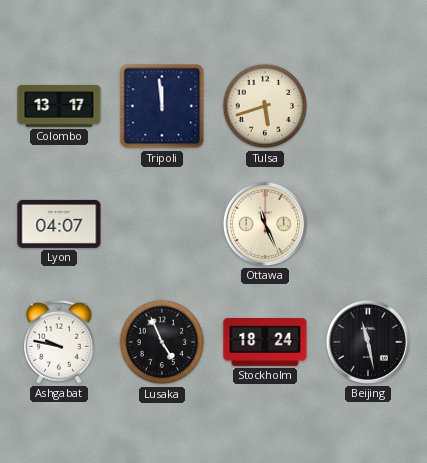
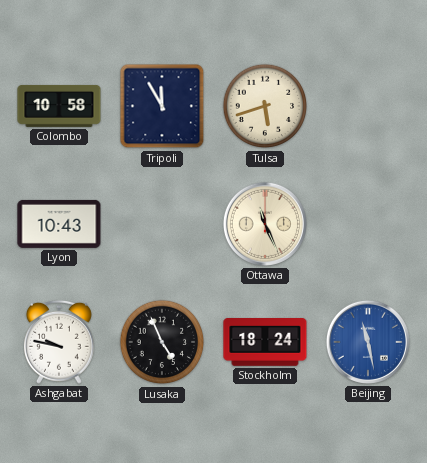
Colombo: 13:17 -> 10:58
Tripoli: 11:59 -> 11:55
Lyon: 04:07 -> 10:43
Beijing dial: black -> blue
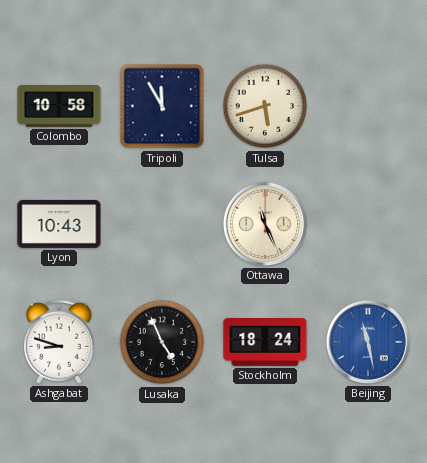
Ashgabat: 9:47 -> 8:48
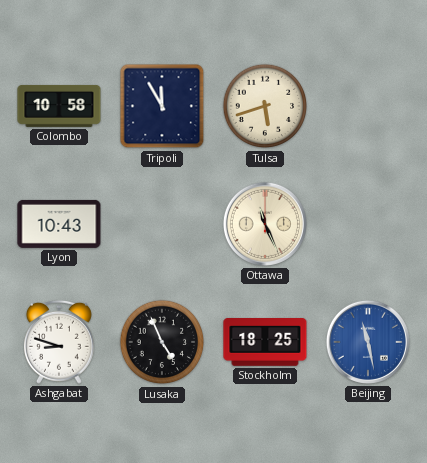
Stockholm: 18:24 -> 18:25
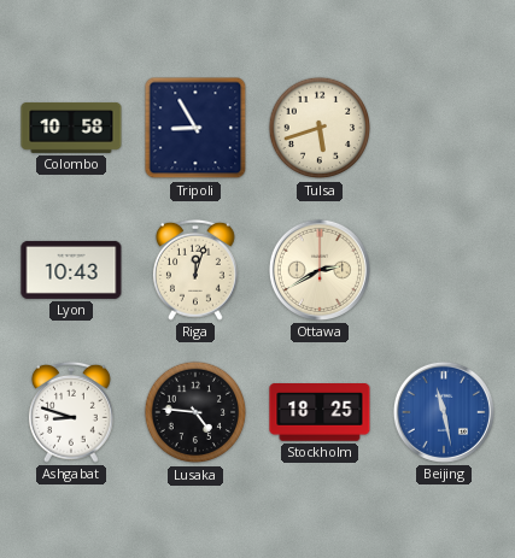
Tripoli: 11:55 -> 8:55
Riga: none -> 12:03
Ottawa: 11:26 -> 2:40
Lusaka: 4:56 -> 4:46
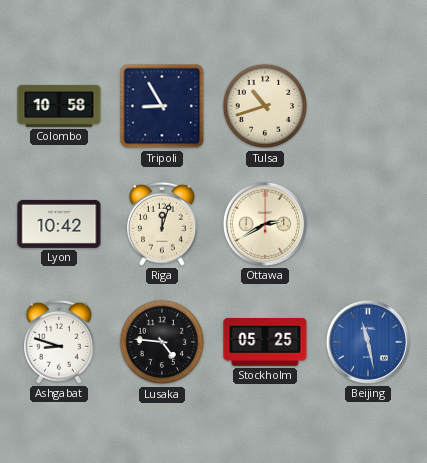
Tulsa: 5:42 -> 10:42
Lyon: 10:43 -> 10:42
Stockholm: 18:25 -> 05:25
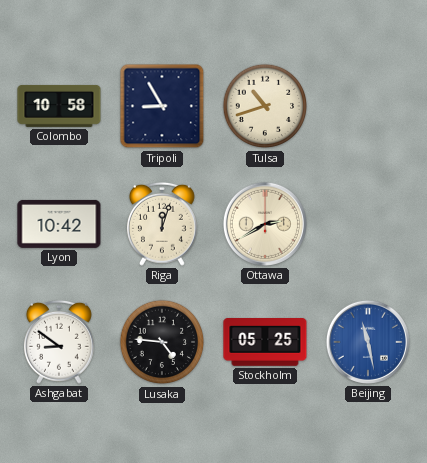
Ashgabat: 8:48 -> 8:51
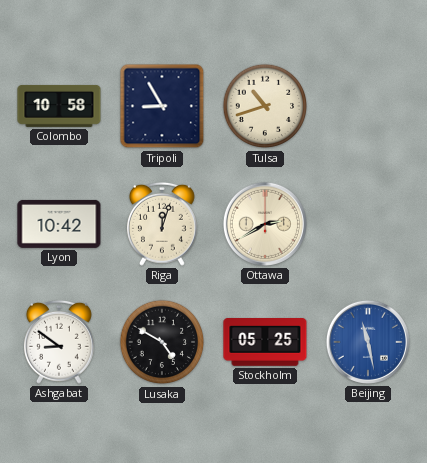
Lusaka: 4:46 -> 4:50
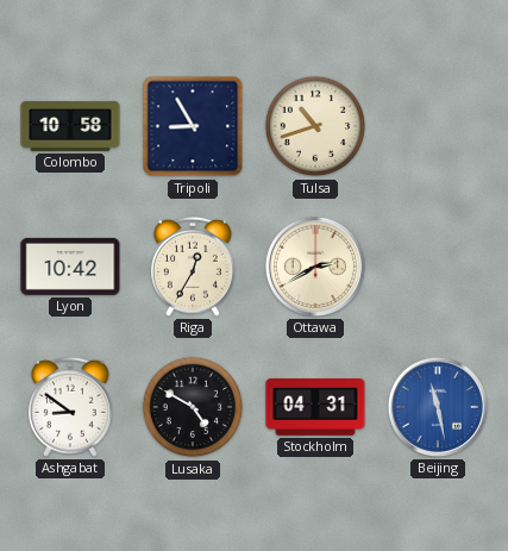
Riga: 12:03 -> 12:35
Stockholm: 05:25 -> 04:31
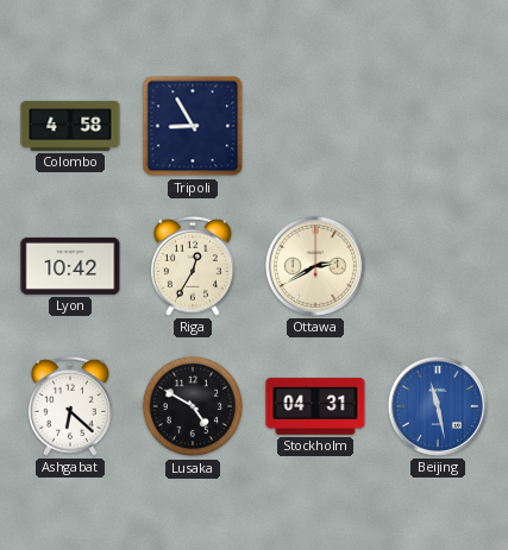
Colombo: 10:58 -> 4:58
Tulsa: 10:42 -> none
Ashgabat: 8:51 -> 6:22
